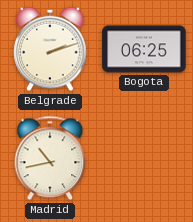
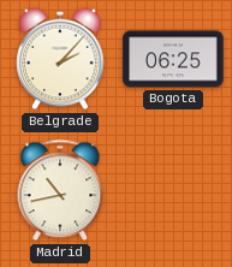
Belgrade: 2:12 -> 2:07
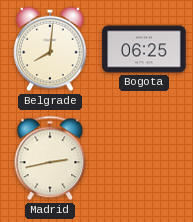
Belgrade: 2:07 -> 8:01
Madrid: 10:43 -> 2:43
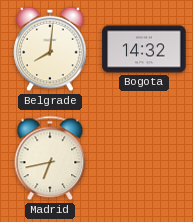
Bogota: 06:25 -> 14:32
Madrid: 2:43 -> 6:43
